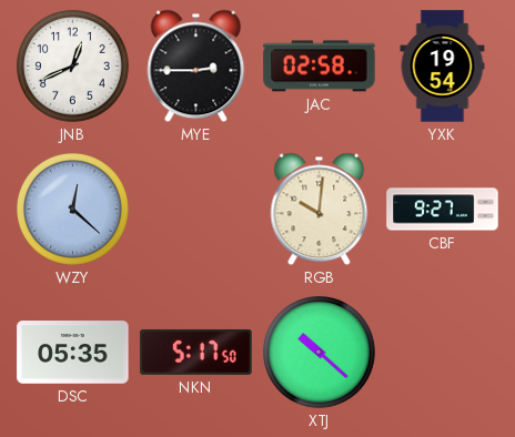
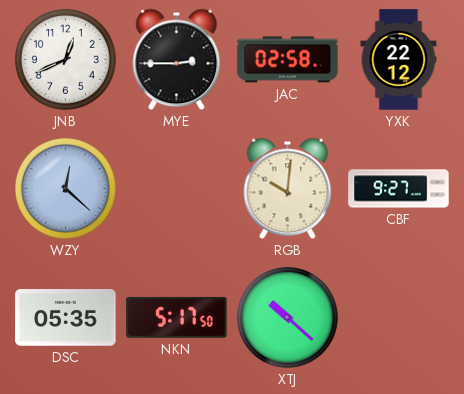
YXK: 19:54 -> 22:12
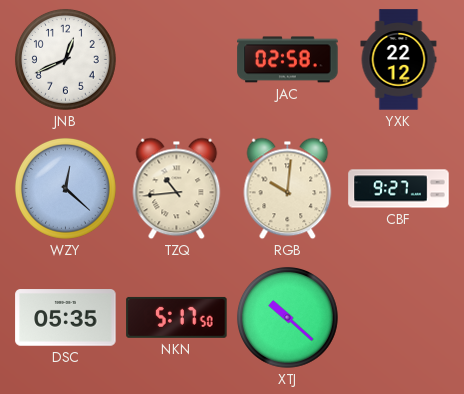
MYE: 2:45 -> none
TZQ: none -> 10:44
